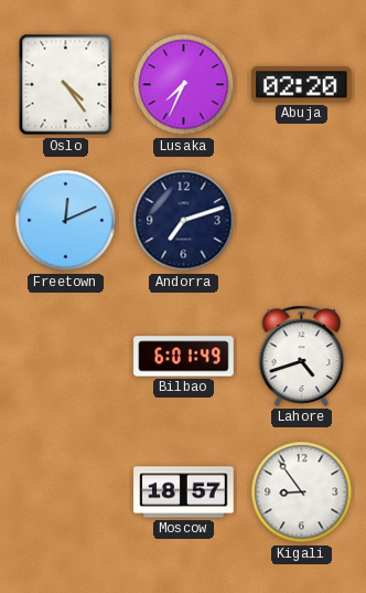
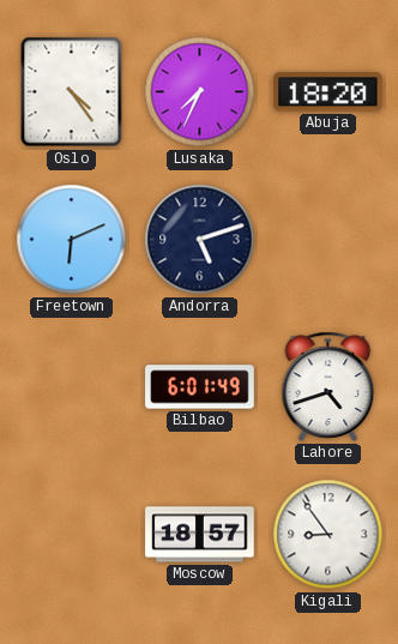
Abuja: 02:20 -> 18:20
Freetown: 12:11 -> 6:11
Andorra: 7:12 -> 5:12
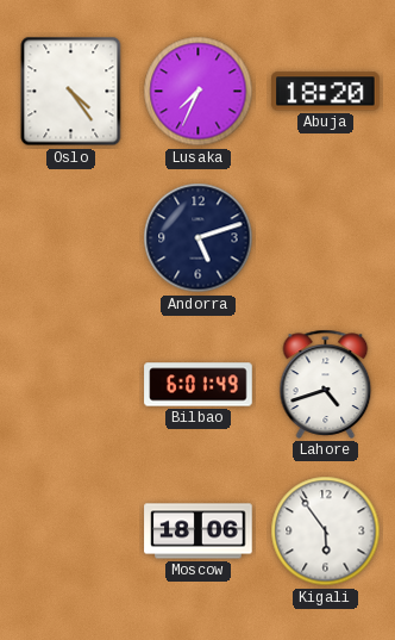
Freetown: 6:11 -> none
Moscow: 18:57 -> 18:06
Kigali: 8:54 -> 5:54
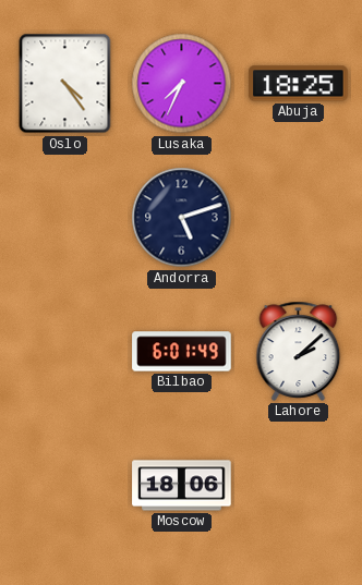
Abuja: 18:20 -> 18:25
Lahore: 4:42 -> 2:08
Kigali: 5:54 -> none
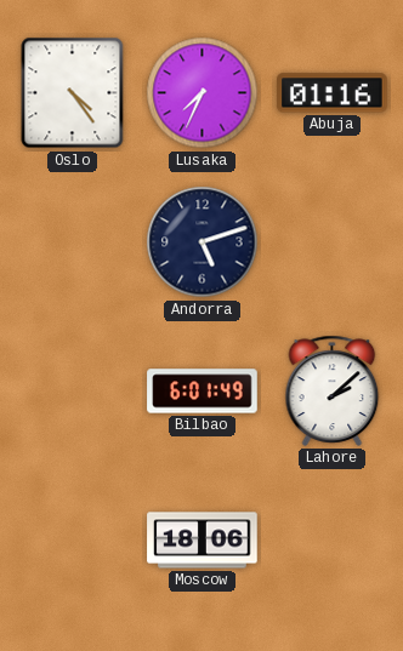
Abuja: 18:25 -> 01:16
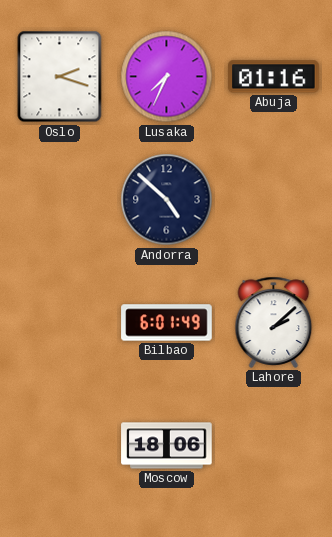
Oslo: 4:24 -> 2:18
Andorra: 5:12 -> 4:52
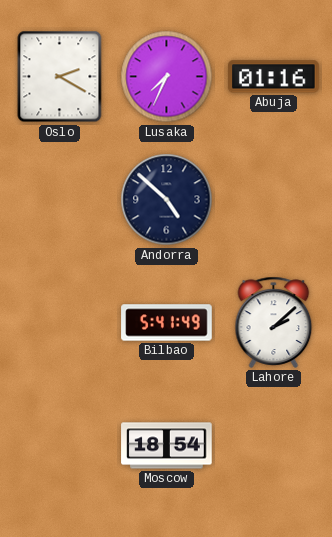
Oslo: 2:18 -> 2:20
Bilbao: 6:01 -> 5:41
Moscow: 18:06 -> 18:54
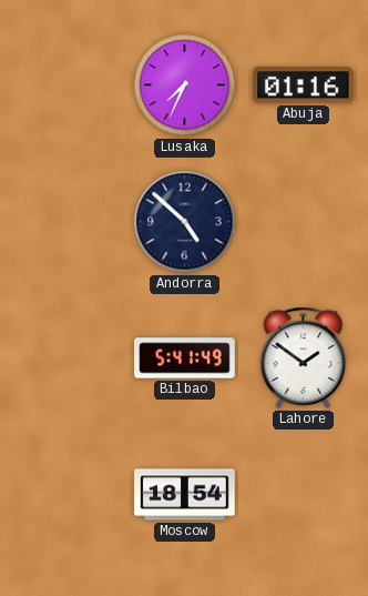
Oslo: 2:20 -> none
Lahore: 2:08 -> 1:51
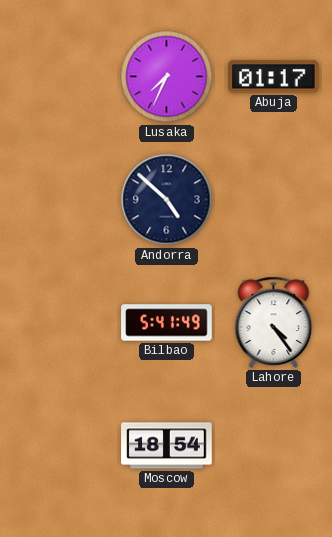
Abuja: 01:16 -> 01:17
Lahore: 1:51 -> 4:24
